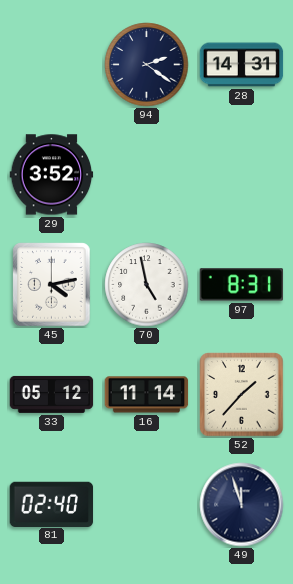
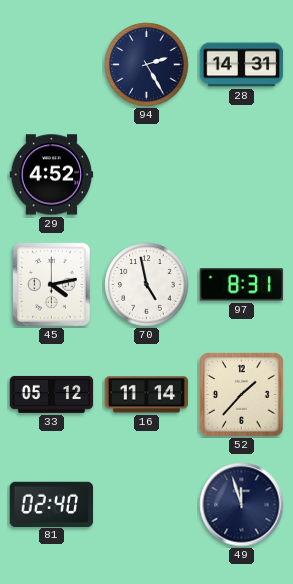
94: 2:21 -> 2:25
29: 3:52 -> 4:52
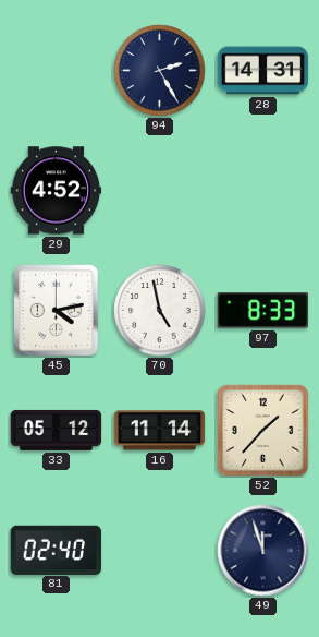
97: 8:31 -> 8:33
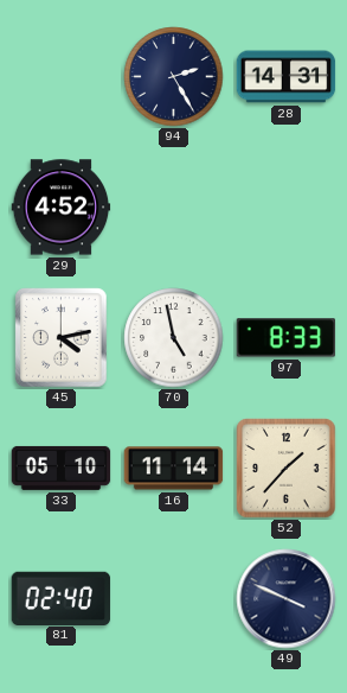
33: 05:12 -> 05:10
49: 11:57 -> 3:49
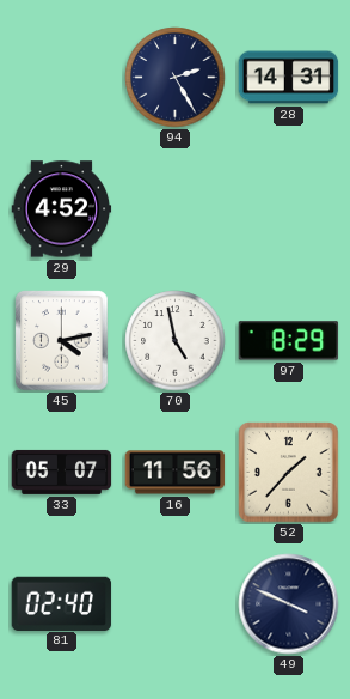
97: 8:33 -> 8:29
33: 05:10 -> 05:07
16: 11:14 -> 11:56
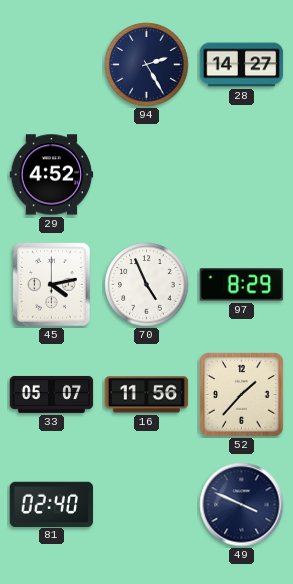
28: 14:31 -> 14:27
70: 4:58 -> 4:56
